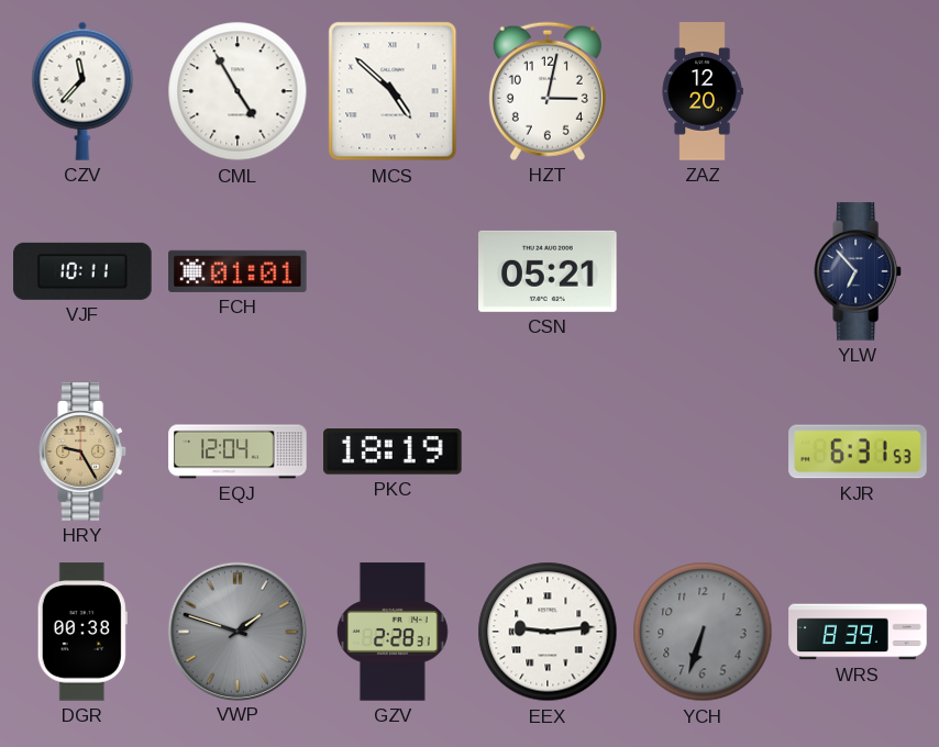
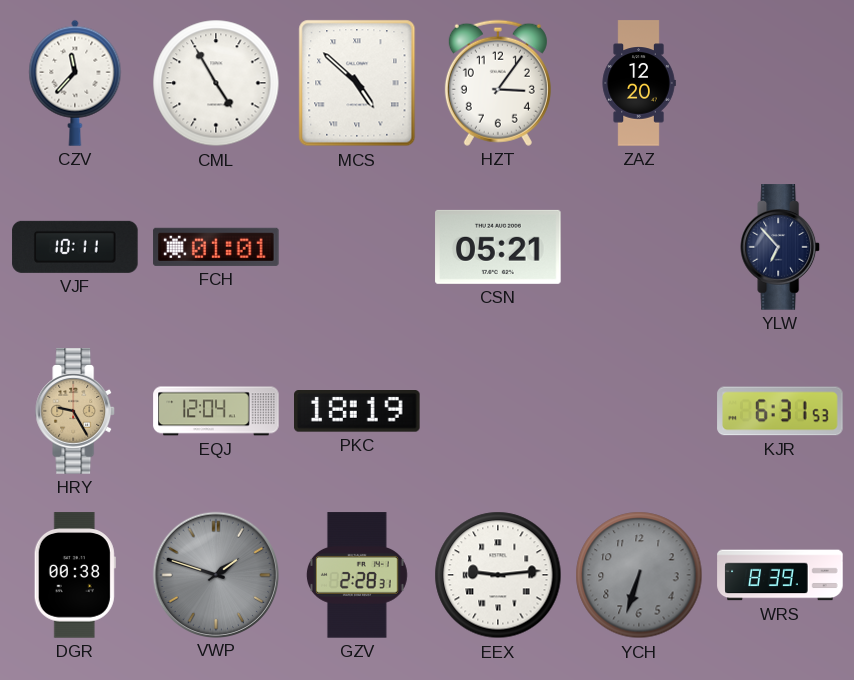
HZT: 3:02 -> 3:06
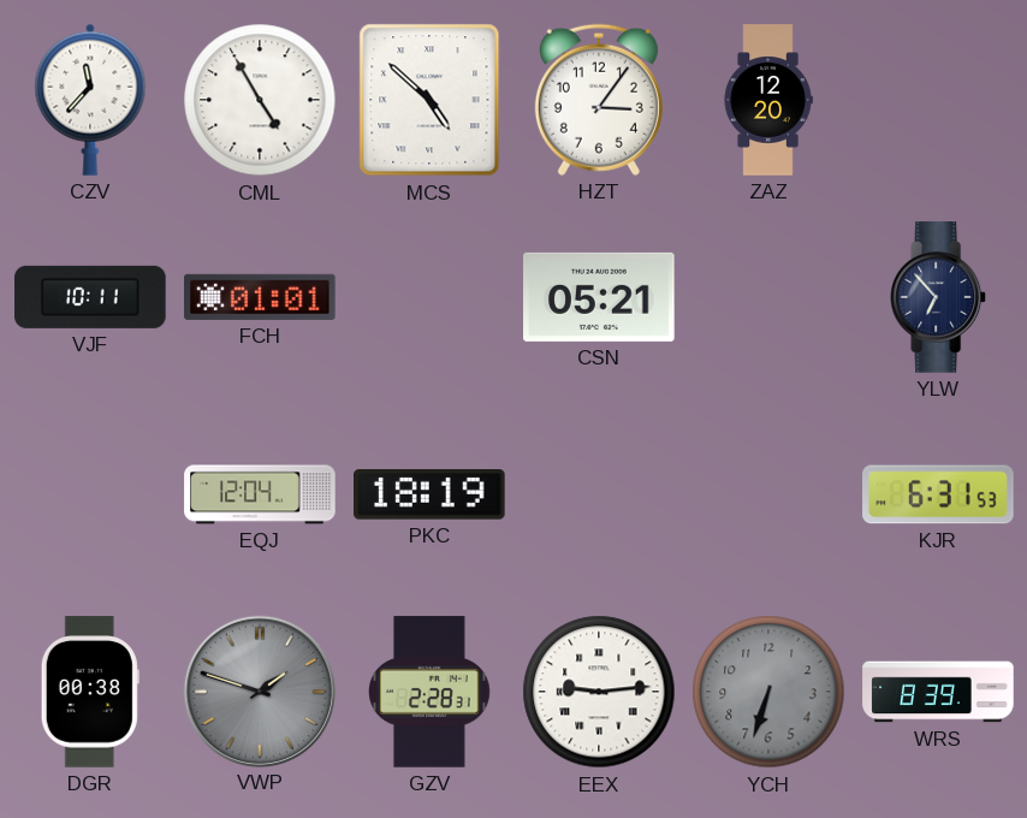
HRY: 9:25 -> none
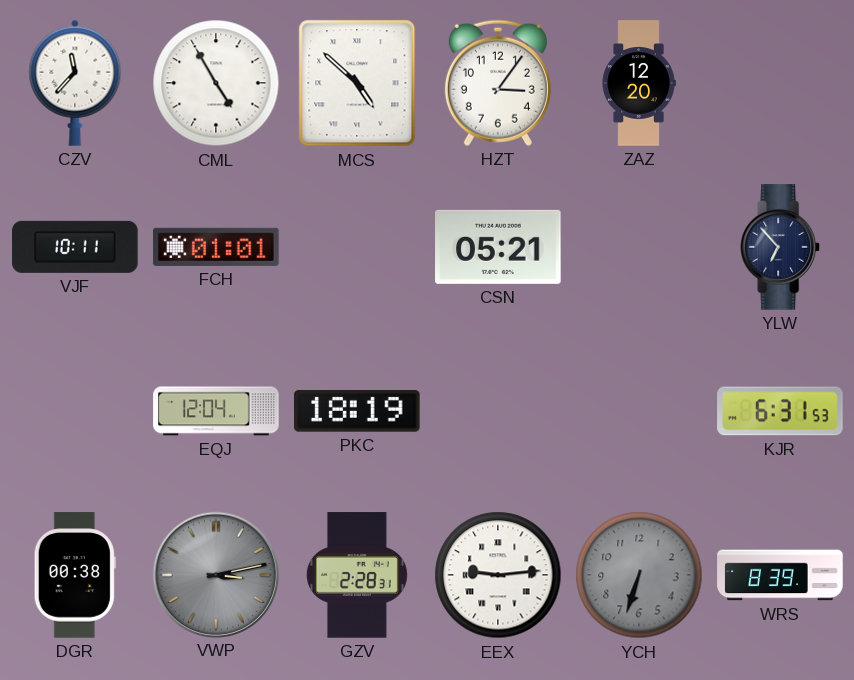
VWP: 1:48 -> 3:13
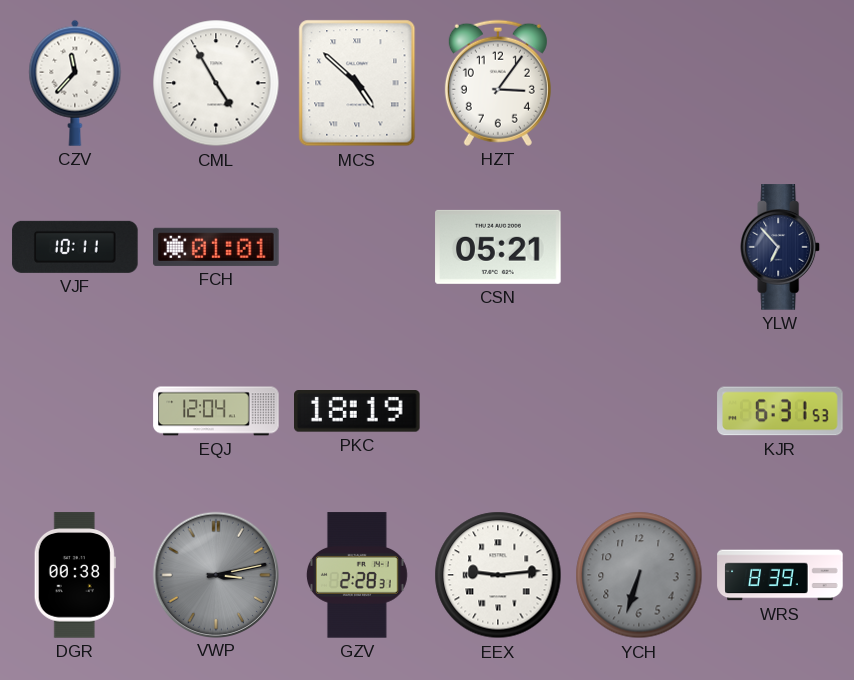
ZAZ: 12:20 -> none
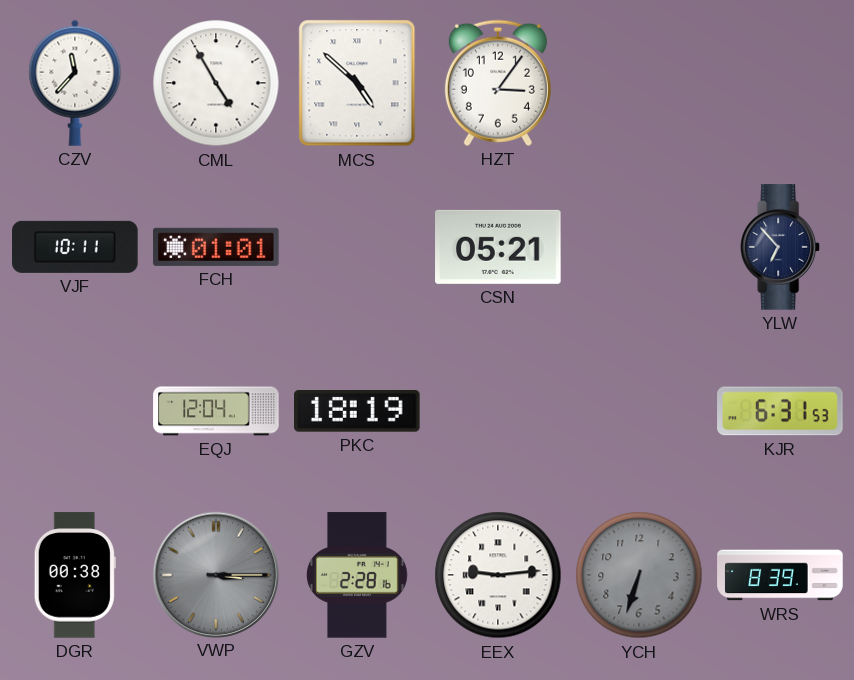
VWP: 3:13 -> 3:15
GZV: 2:28:31 -> 2:28:16
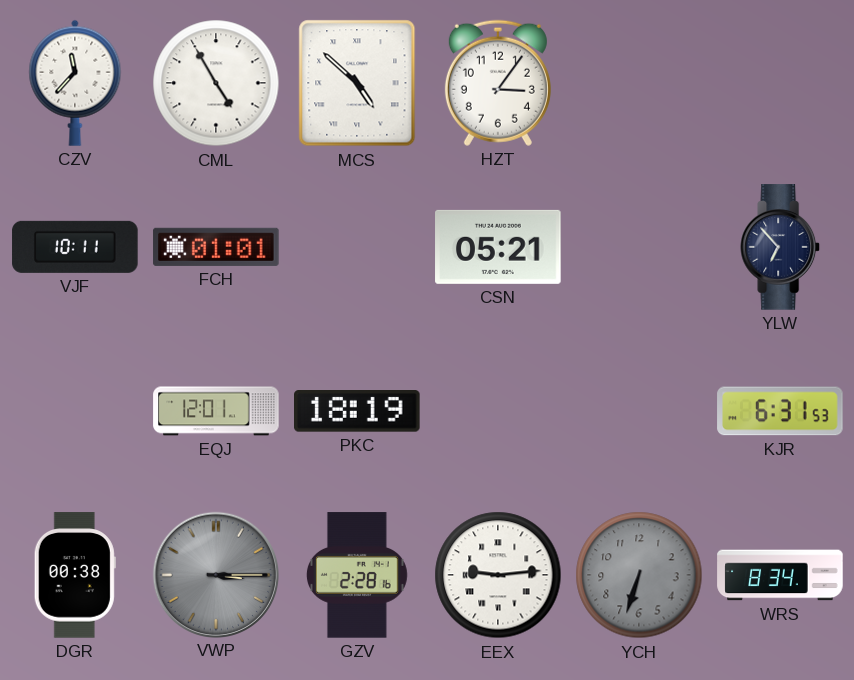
EQJ: 12:04 -> 12:01
WRS: 8:39 -> 8:34
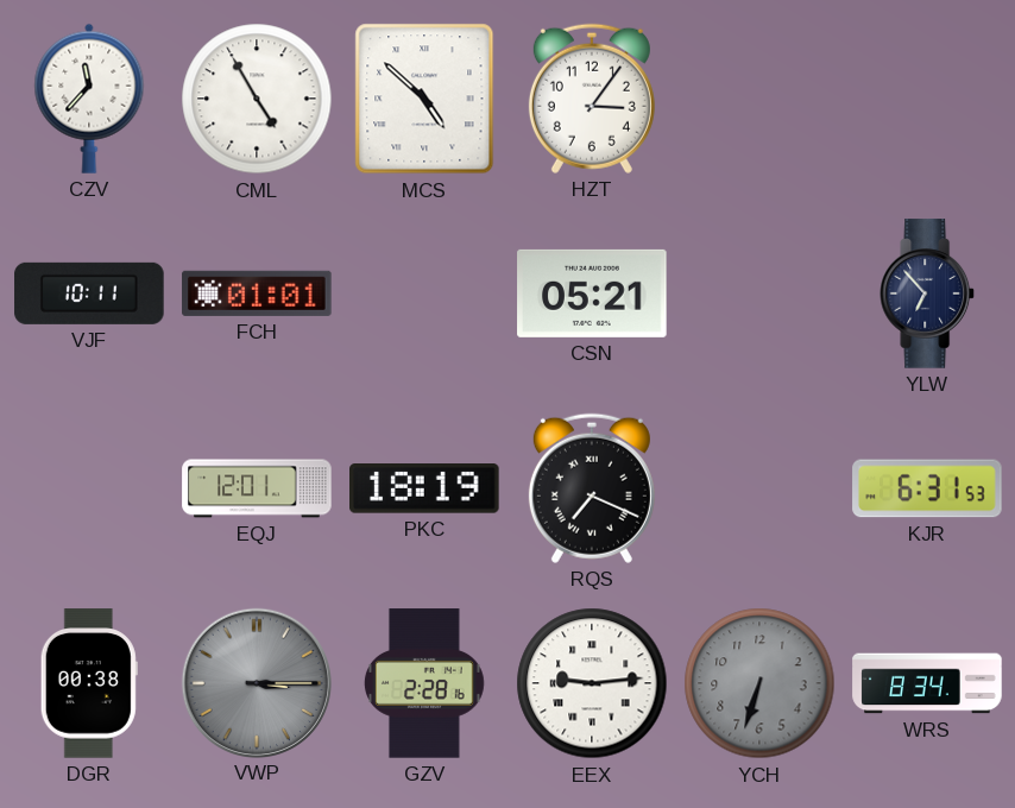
RQS: none -> 7:19
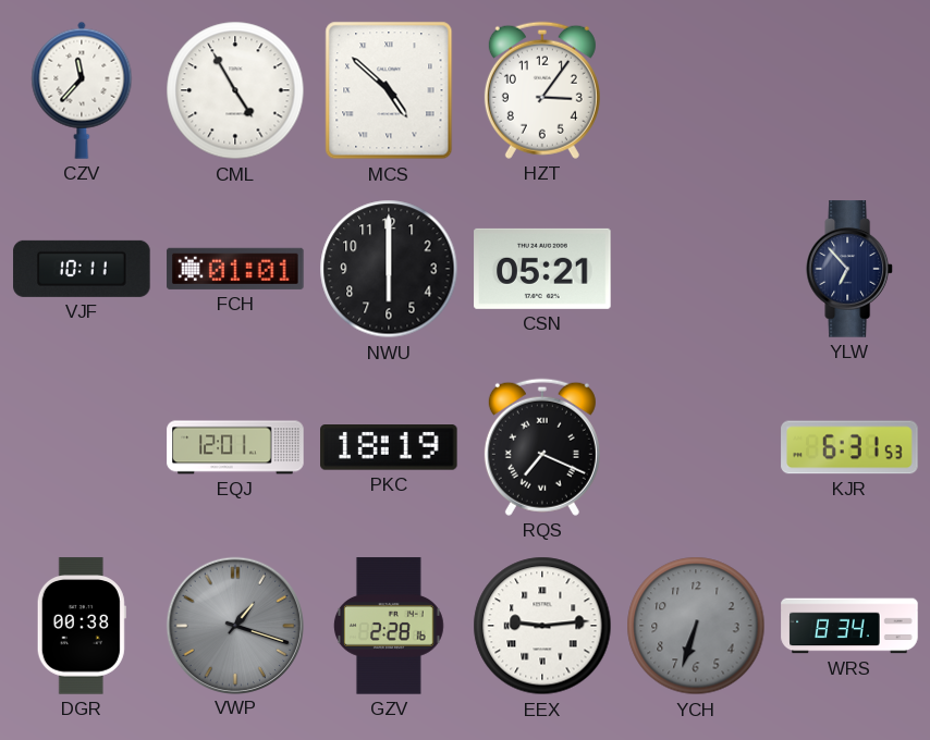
NWU: none -> 6:00
VWP: 3:15 -> 1:18
